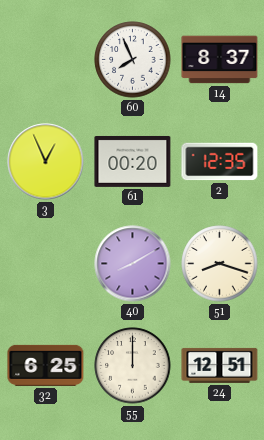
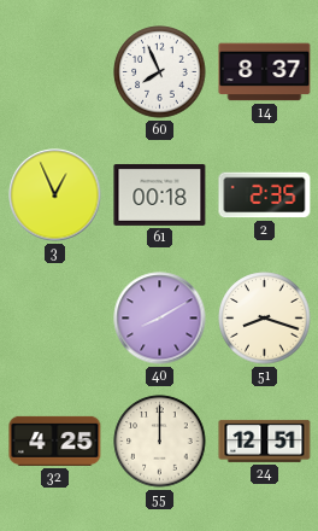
61: 00:20 -> 00:18
2: 12:35 -> 2:35
32: 6:25 -> 4:25
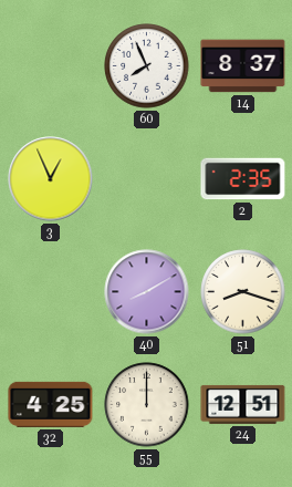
61: 00:18 -> none
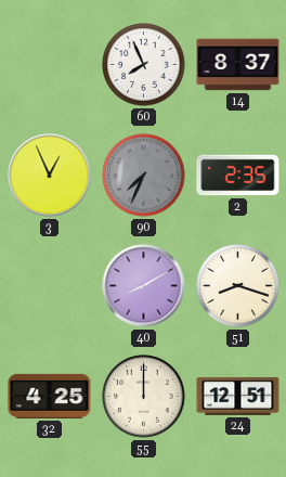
90: none -> 7:34
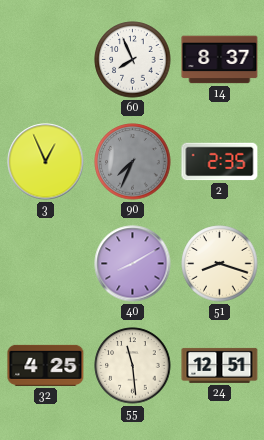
55: 12:00 -> 11:29
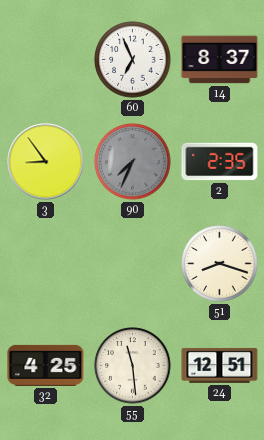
60: 7:56 -> 6:56
3: 12:56 -> 8:54
40: 8:10 -> none
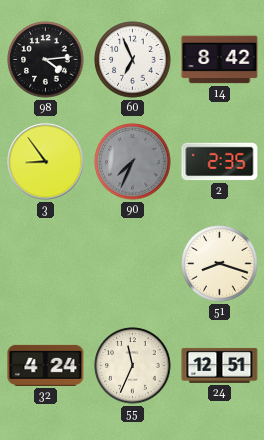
98: none -> 4:14
14: 8:37 -> 8:42
32: 4:25 -> 4:24
55: 11:29 -> 11:34
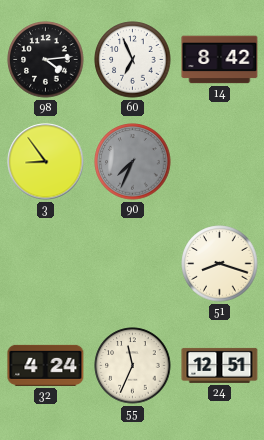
2: 2:35 -> none
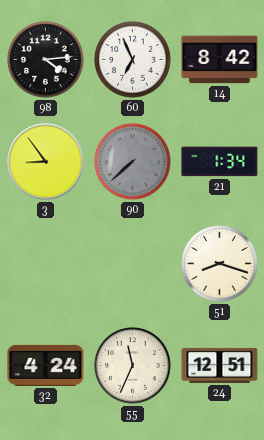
90: 7:34 -> 7:38
21: none -> 1:34
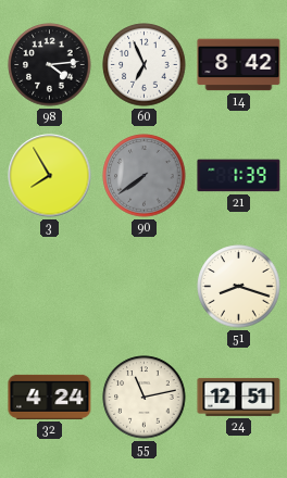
3: 8:54 -> 7:55
90: 7:38 -> 7:39
21: 1:34 -> 1:39
55: 11:34 -> 11:13
